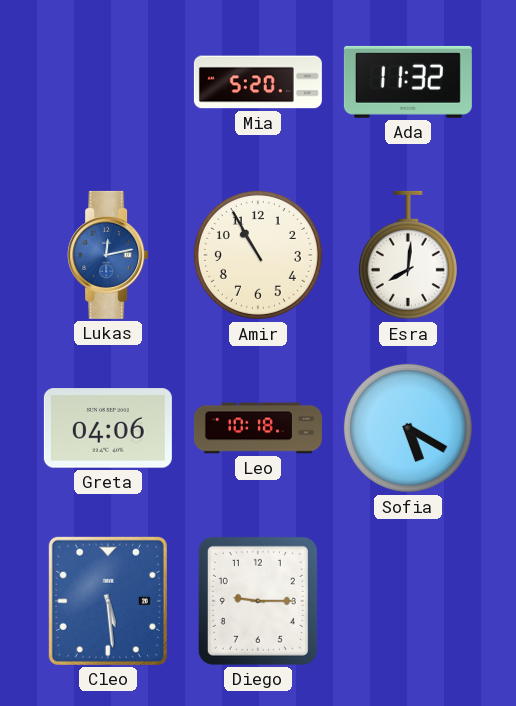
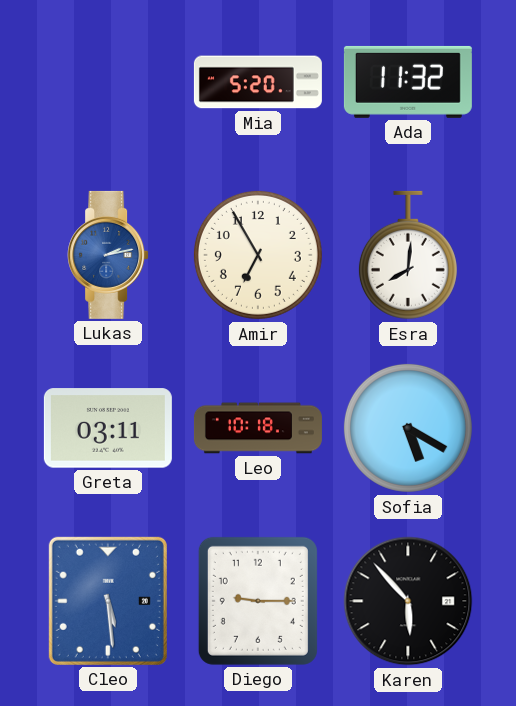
Lukas: 12:13 -> 2:13
Amir: 10:55 -> 6:55
Greta: 04:06 -> 03:11
Karen: none -> 5:53
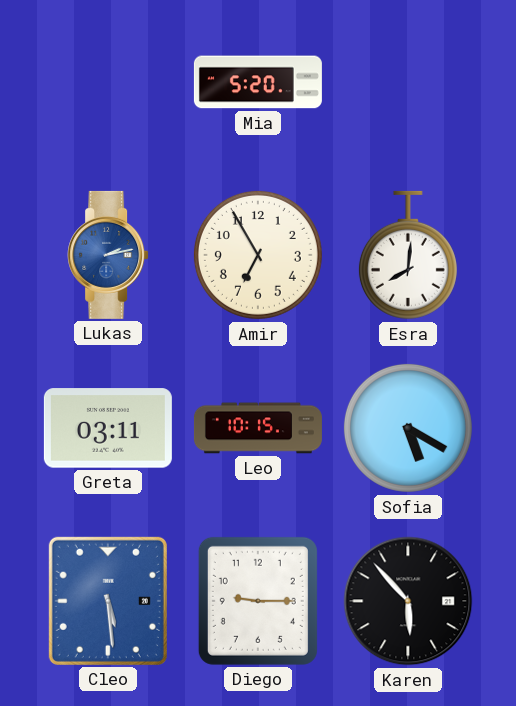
Ada: 11:32 -> none
Leo: 10:18 -> 10:15
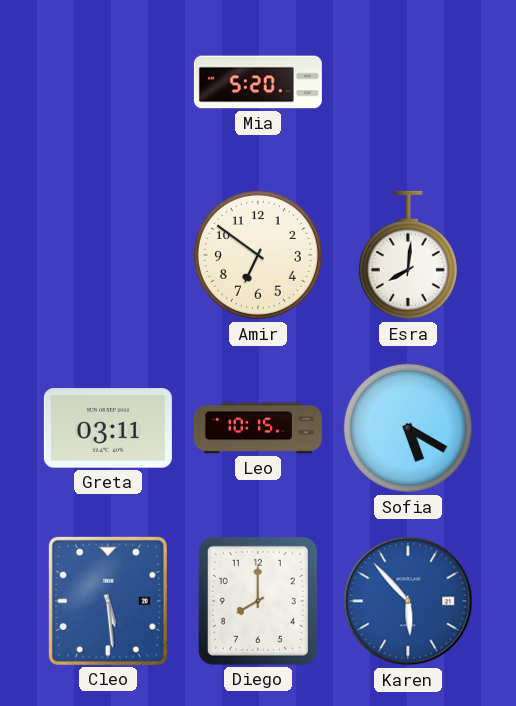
Lukas: 2:13 -> none
Amir: 6:55 -> 6:51
Diego: 9:15 -> 8:00
Karen dial: black -> blue
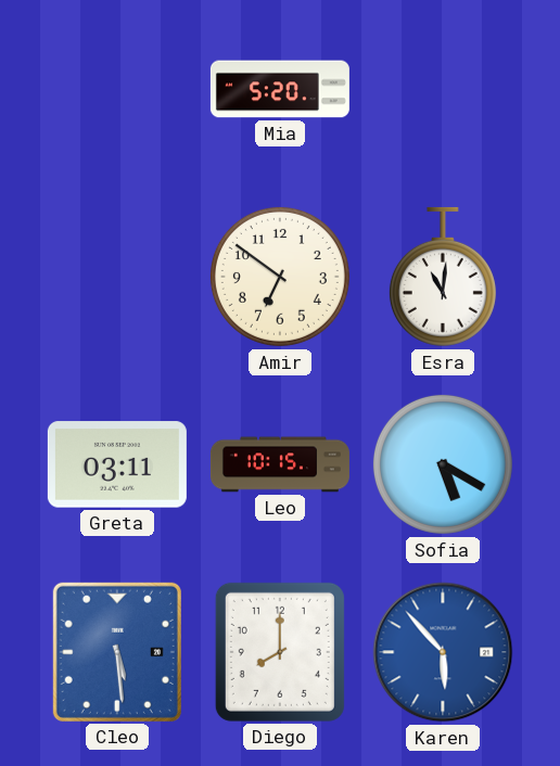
Esra: 8:01 -> 11:01
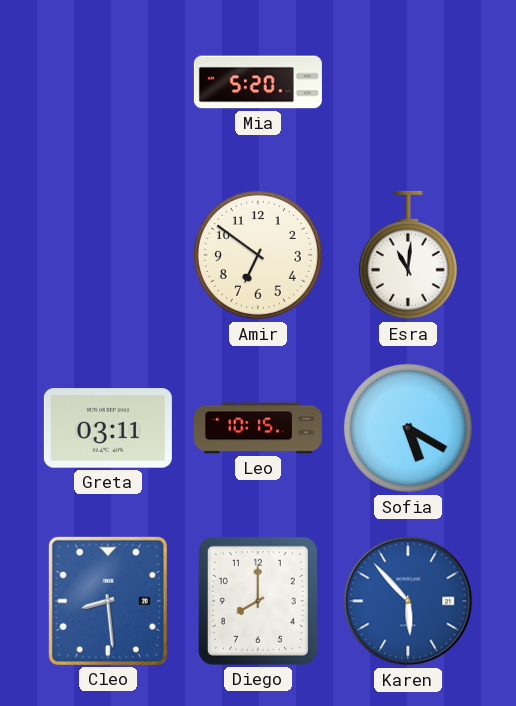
Cleo: 5:29 -> 8:29
